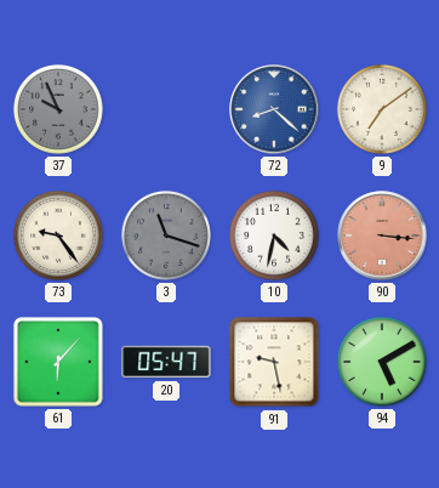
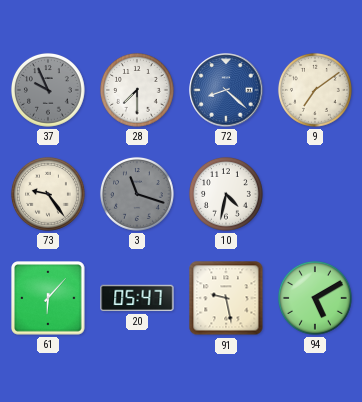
28: none -> 7:30
90: 3:16 -> none
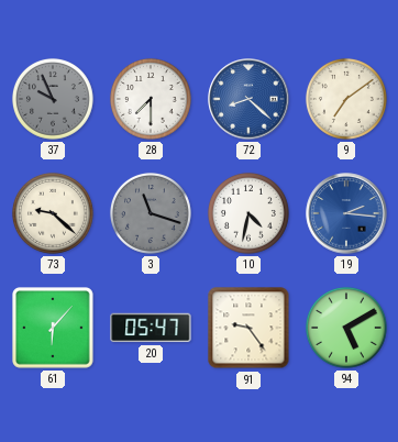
73: 9:24 -> 9:22
19: none -> 2:16
91: 9:28 -> 9:24
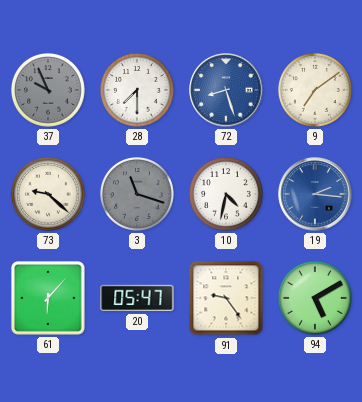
72: 8:22 -> 8:27
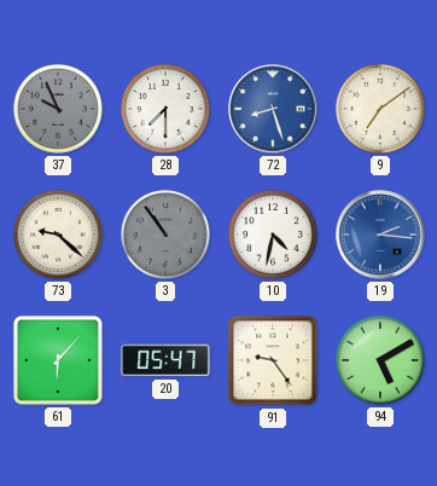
3: 11:18 -> 10:54
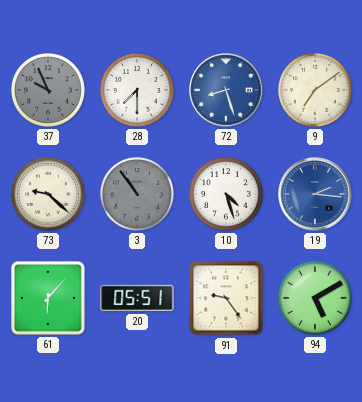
10: 4:32 -> 4:27
20: 05:47 -> 05:51
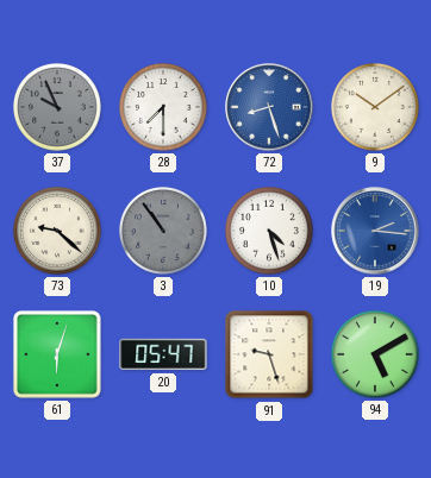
9: 7:09 -> 10:09
61: 6:07 -> 6:03
20: 05:51 -> 05:47
91: 9:24 -> 9:27
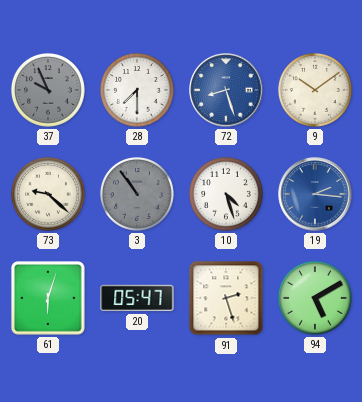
91: 9:27 -> 2:27
